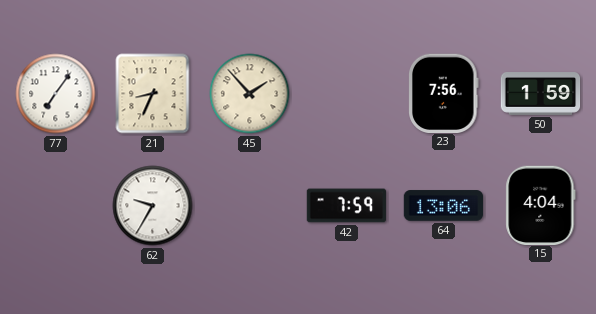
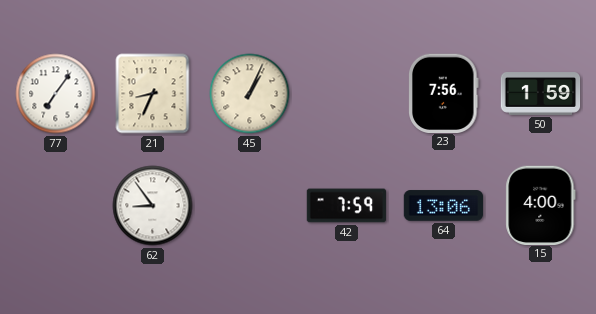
45: 1:53 -> 1:04
62: 9:35 -> 8:54
15: 4:04 -> 4:00
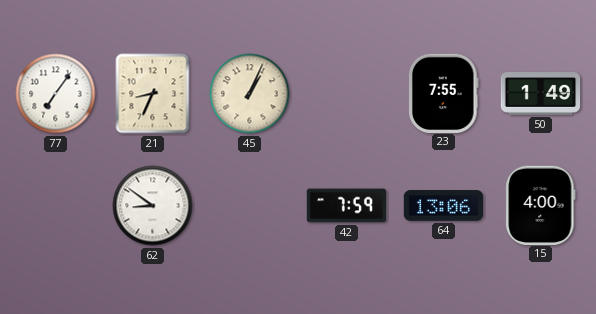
23: 7:56 -> 7:55
50: 1:59 -> 1:49
62: 8:54 -> 8:51
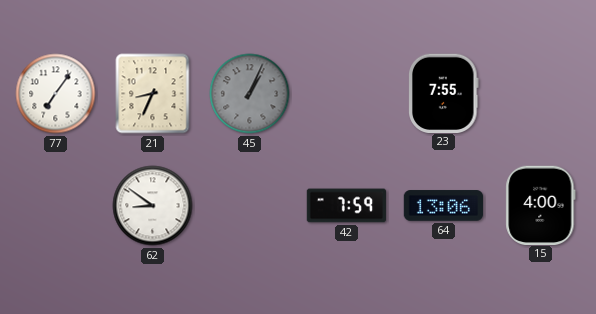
45 dial: cream -> grey
50: 1:49 -> none
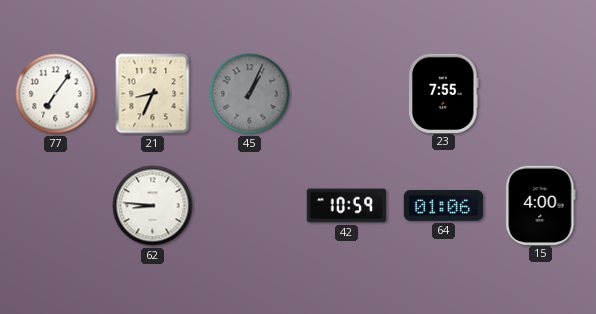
62: 8:51 -> 8:46
42: 7:59 -> 10:59
64: 13:06 -> 01:06
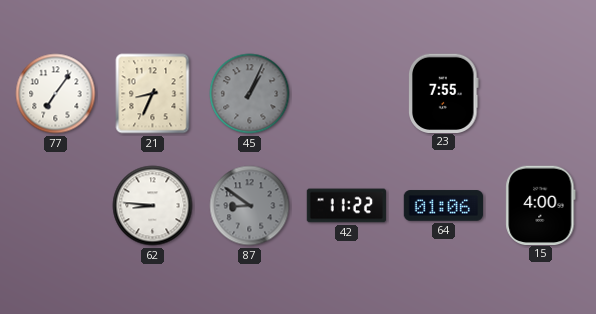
87: none -> 8:51
42: 10:59 -> 11:22
